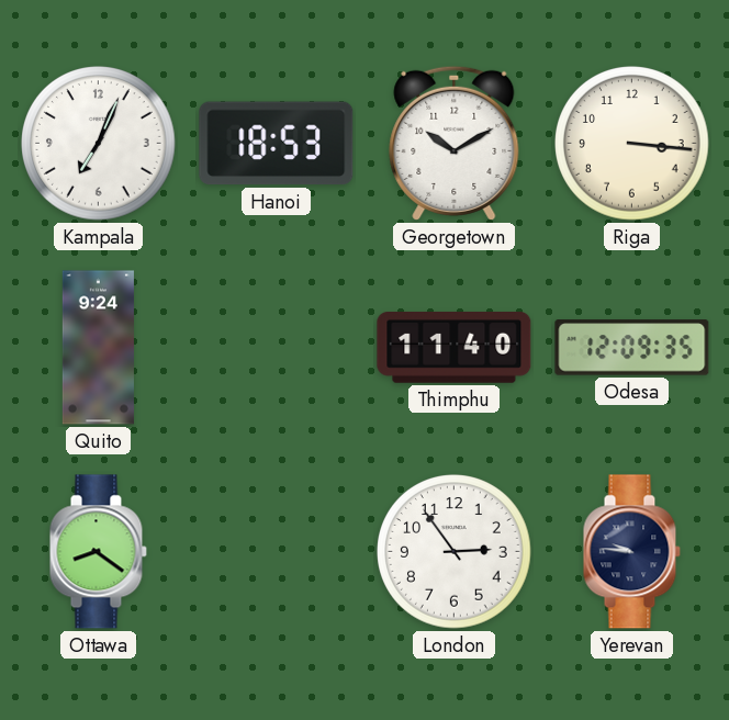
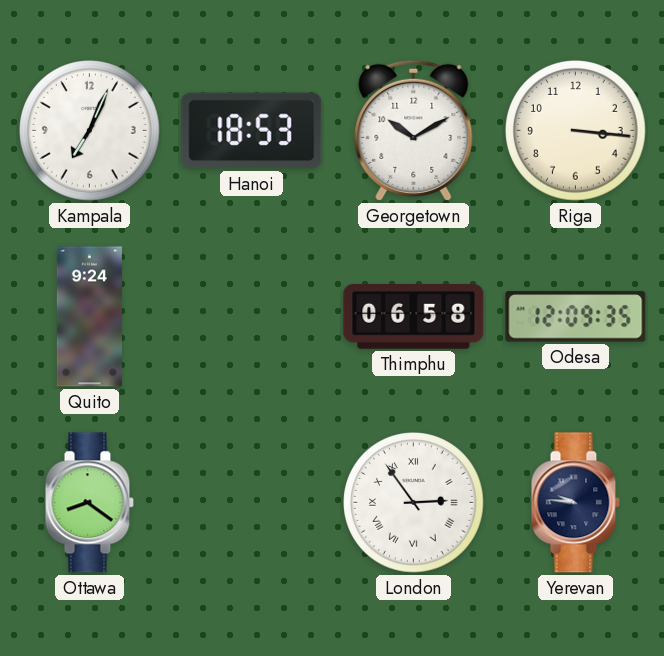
Thimphu: 11:40 -> 06:58
London numerals: Arabic -> Roman
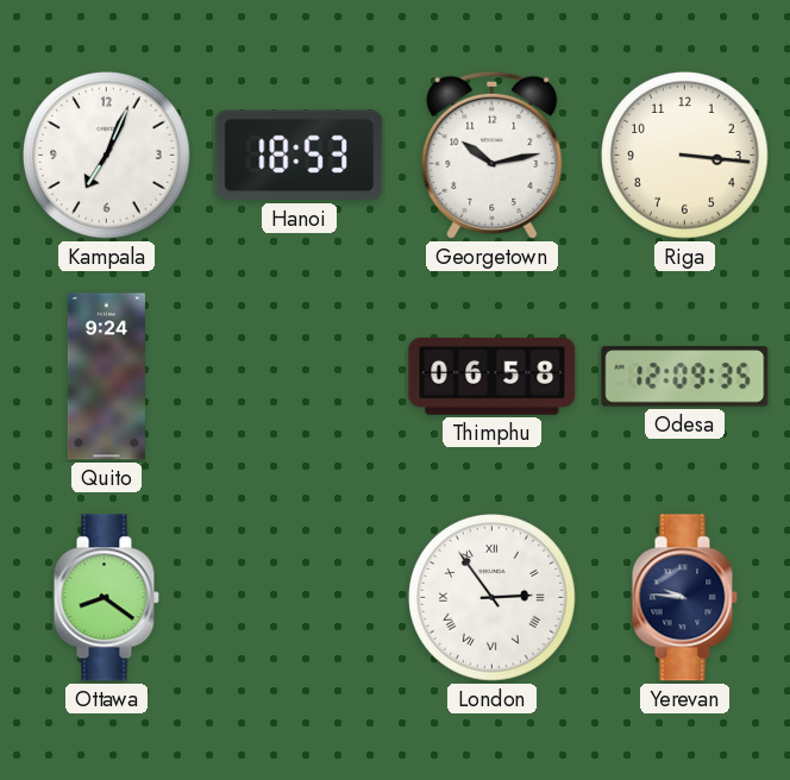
Georgetown: 10:10 -> 10:13
